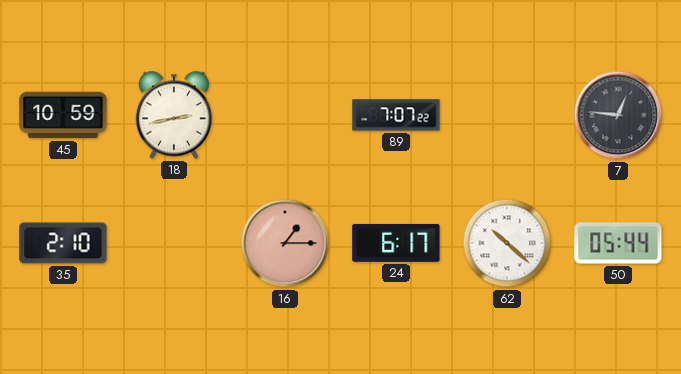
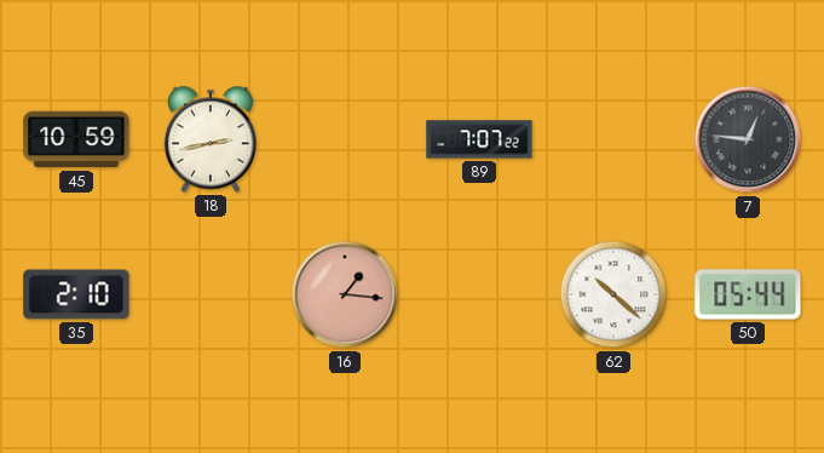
16: 1:15 -> 1:16
24: 6:17 -> none
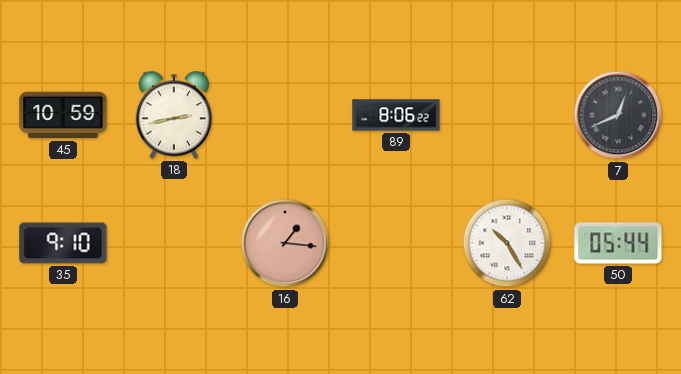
89: 7:07 -> 8:06
7: 12:46 -> 12:41
35: 2:10 -> 9:10
62: 10:22 -> 10:25
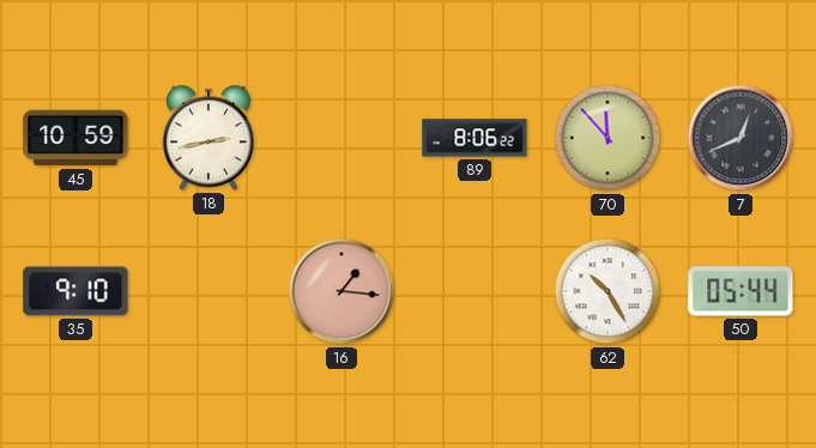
70: none -> 11:53
